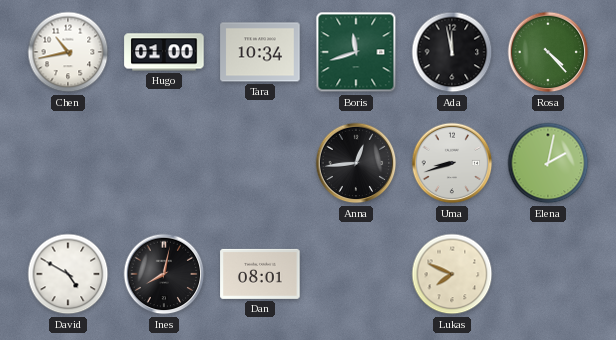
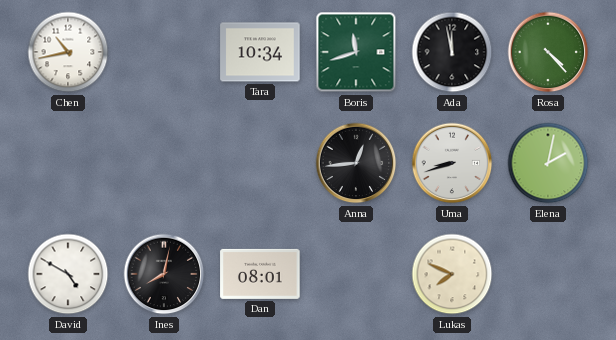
Hugo: 01:00 -> none
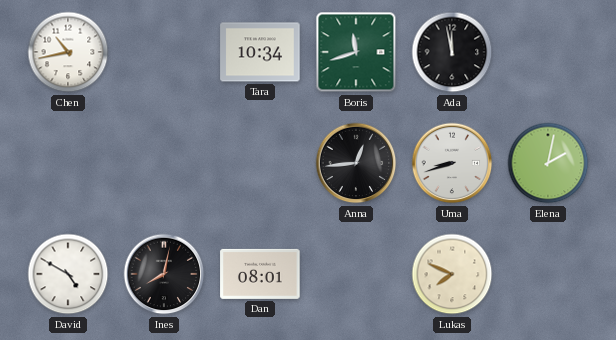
Rosa: 4:23 -> none
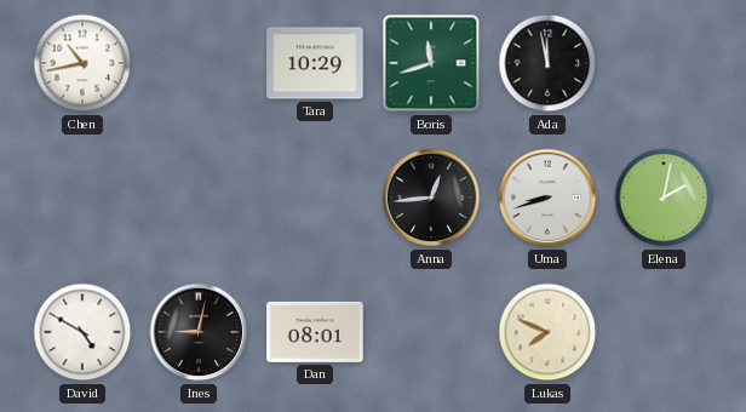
Tara: 10:34 -> 10:29
Ines: 8:02 -> 9:02
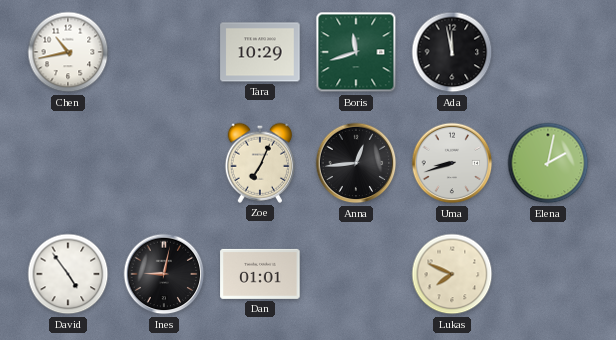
Zoe: none -> 7:04
David: 4:50 -> 4:54
Dan: 08:01 -> 01:01
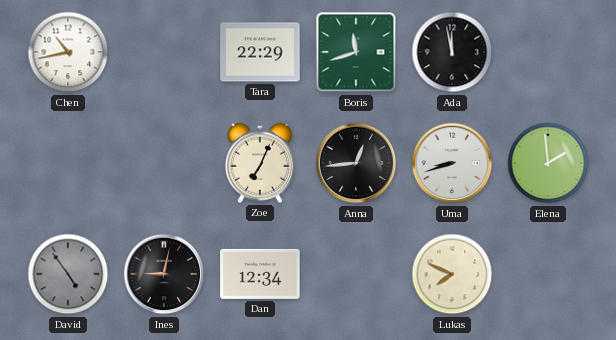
Tara: 10:29 -> 22:29
Elena: 2:02 -> 1:59
David dial: white -> grey
Dan: 01:01 -> 12:34
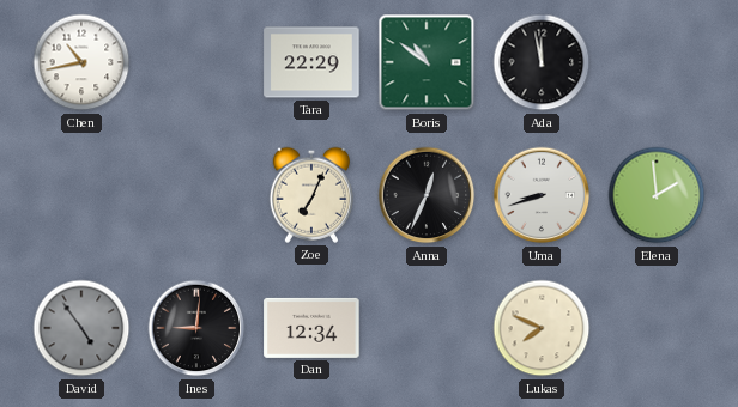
Boris: 11:42 -> 10:51
Anna: 12:44 -> 12:34
Ines: 9:02 -> 9:01
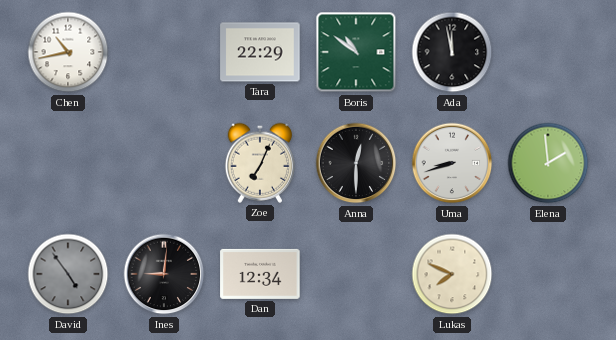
Anna: 12:34 -> 12:30
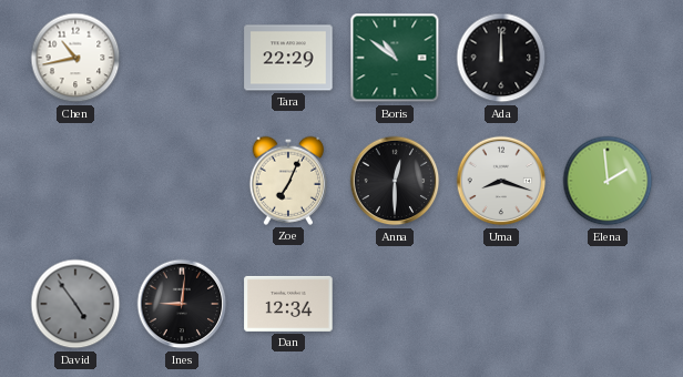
Ada: 11:58 -> 12:00
Uma: 8:42 -> 8:18
Lukas: 7:49 -> none
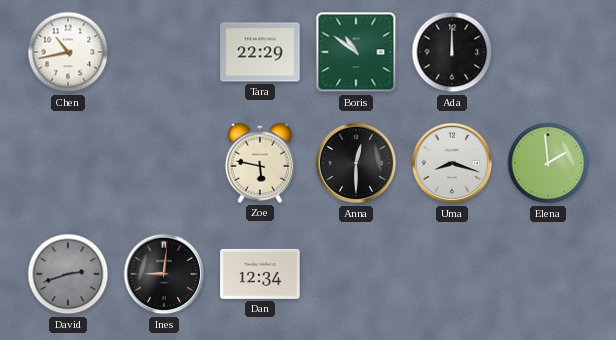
Zoe: 7:04 -> 5:47
David: 4:54 -> 2:42
